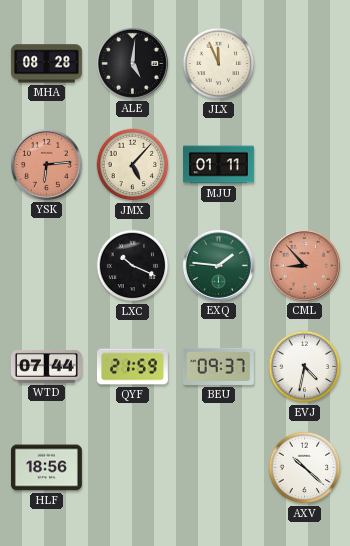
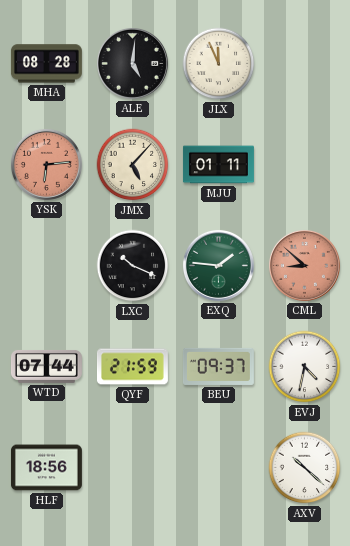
CML: 8:53 -> 8:52
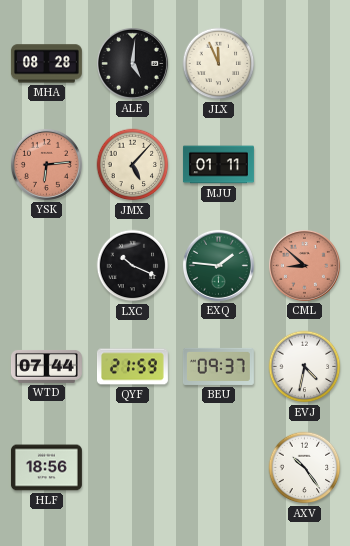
AXV: 10:22 -> 10:24
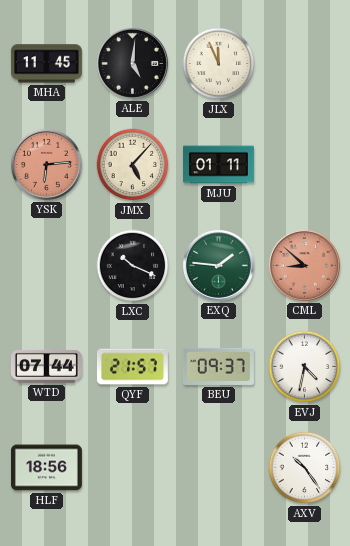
MHA: 08:28 -> 11:45
QYF: 21:59 -> 21:57
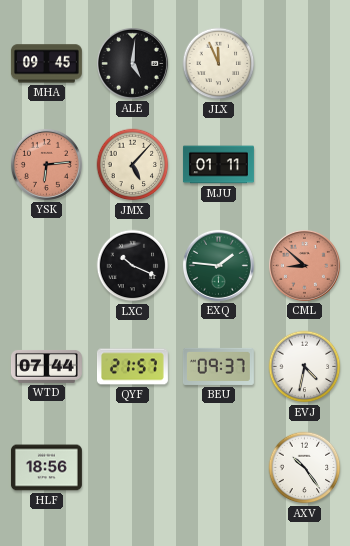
MHA: 11:45 -> 09:45
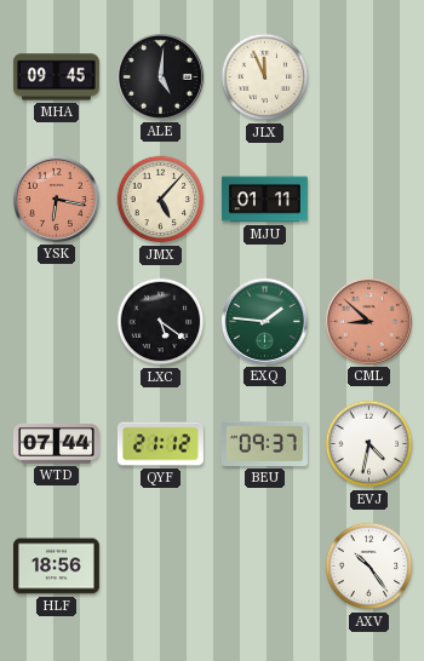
YSK: 6:14 -> 6:17
LXC: 10:19 -> 5:21
QYF: 21:57 -> 21:12
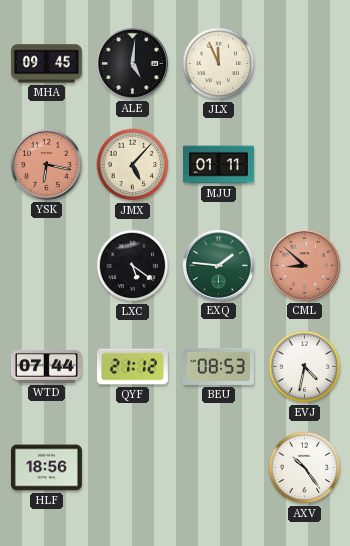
BEU: 09:37 -> 08:53
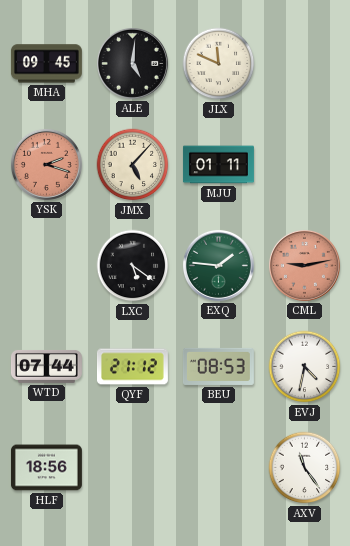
JLX: 11:56 -> 11:49
YSK: 6:17 -> 2:18
CML: 8:52 -> 9:13
AXV: 10:24 -> 11:24
